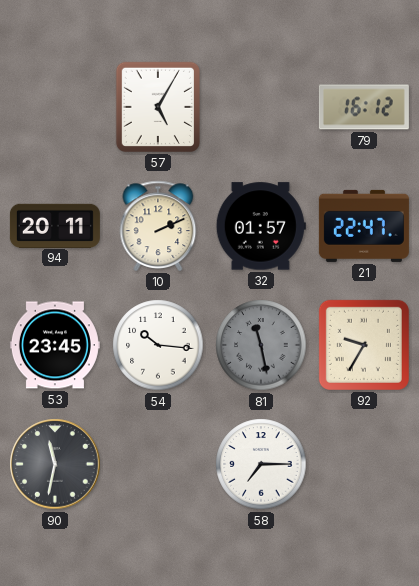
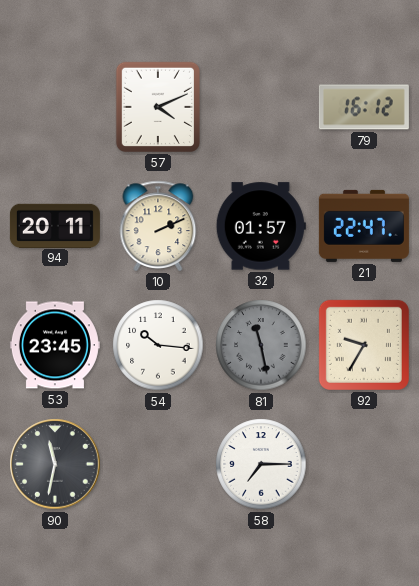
57: 5:05 -> 4:11
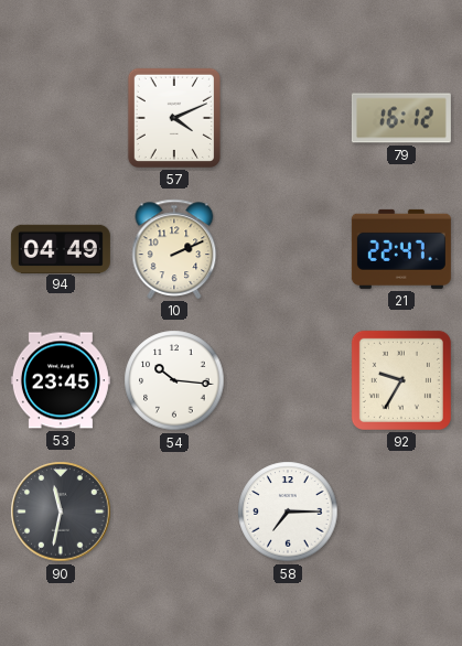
94: 20:11 -> 04:49
32: 01:57 -> none
81: 11:28 -> none
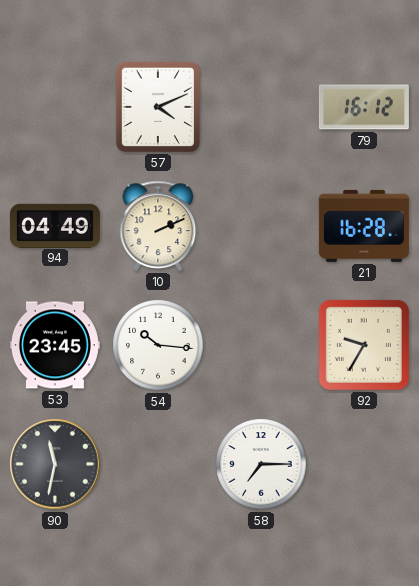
21: 22:47 -> 16:28
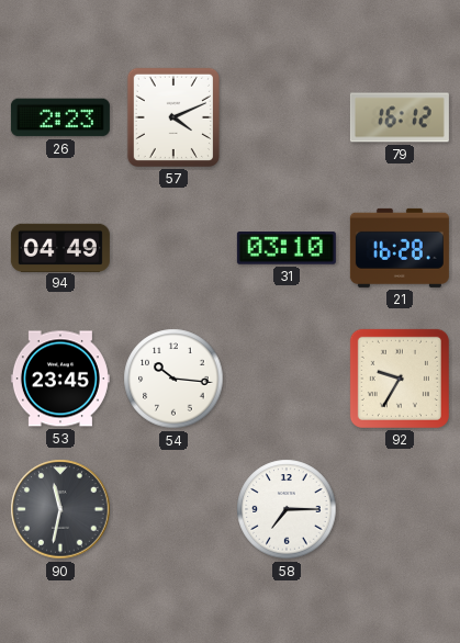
26: none -> 2:23
10: 2:11 -> none
31: none -> 03:10
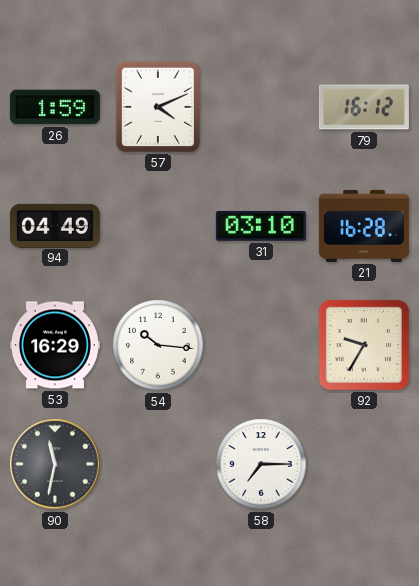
26: 2:23 -> 1:59
53: 23:45 -> 16:29
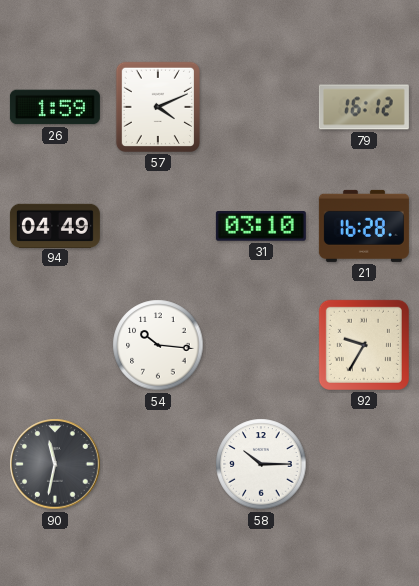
53: 16:29 -> none
58: 7:15 -> 10:15
